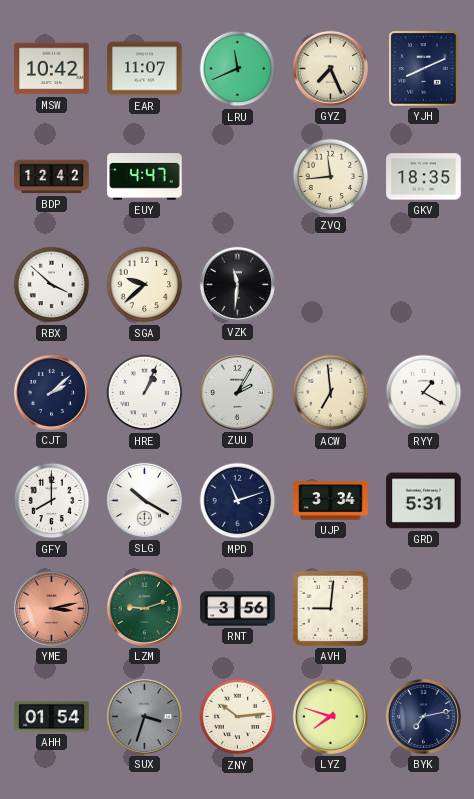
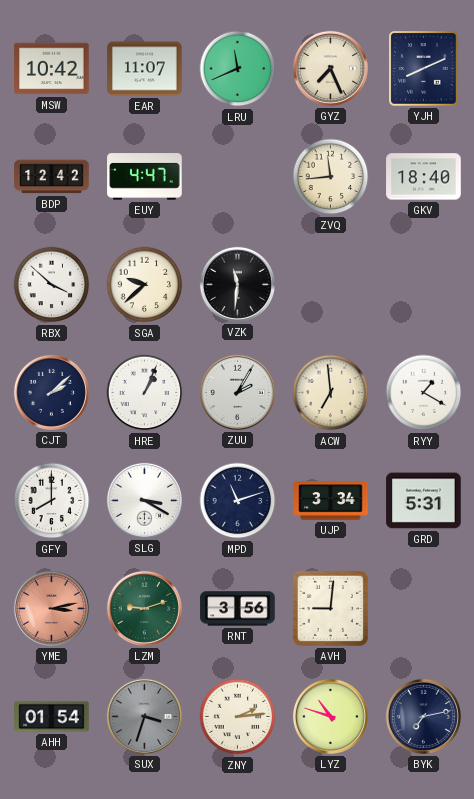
GKV: 18:35 -> 18:40
SLG: 10:20 -> 3:20
ZNY: 10:14 -> 2:14
LYZ: 7:48 -> 10:48
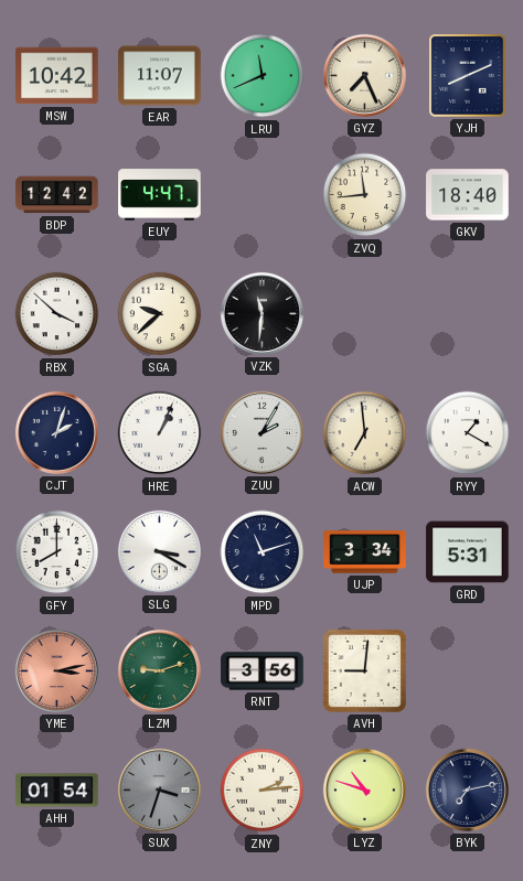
CJT: 2:08 -> 2:03
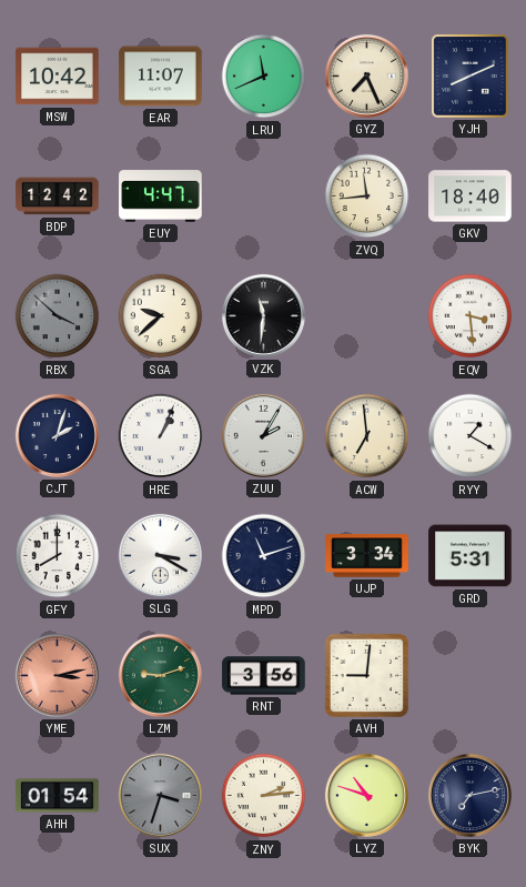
RBX dial: white -> grey
EQV: none -> 3:29
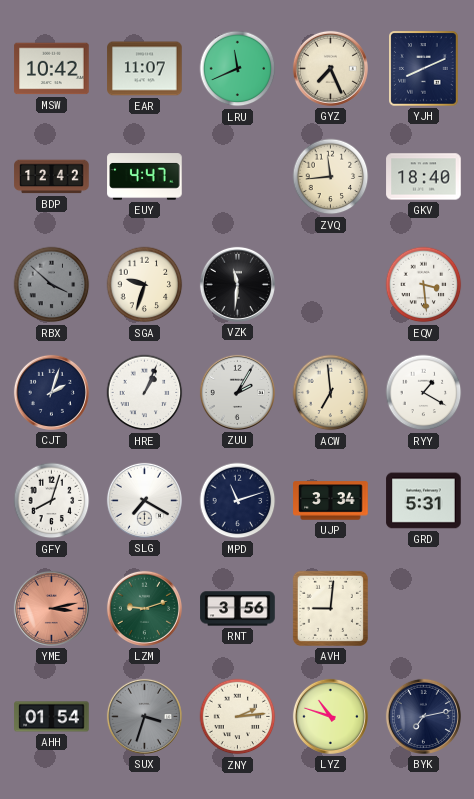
SGA: 9:38 -> 9:33
GFY: 8:00 -> 8:03
SLG: 3:20 -> 7:20
